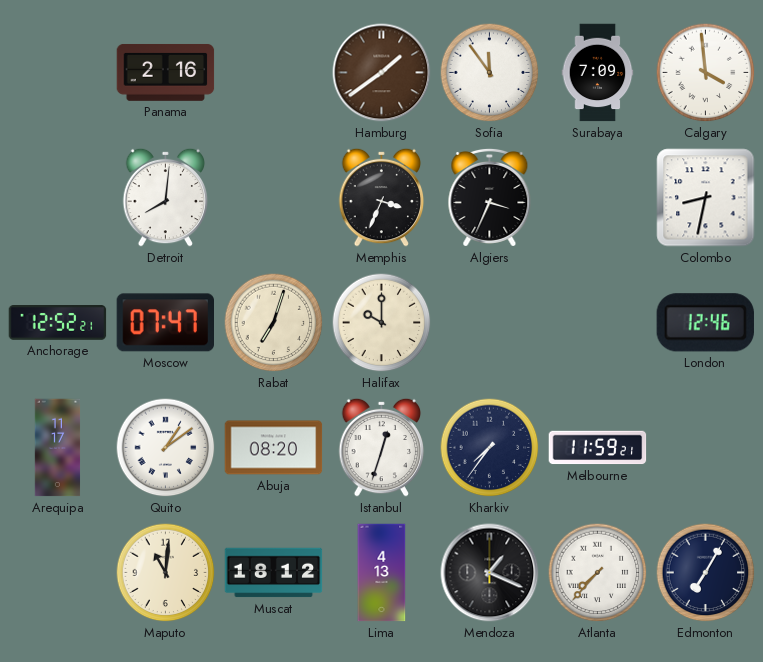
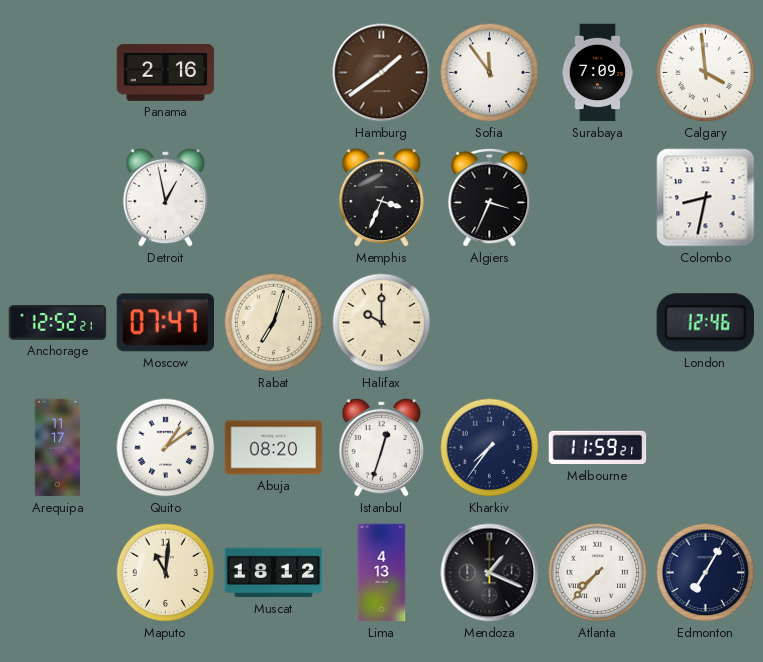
Detroit: 8:01 -> 12:58
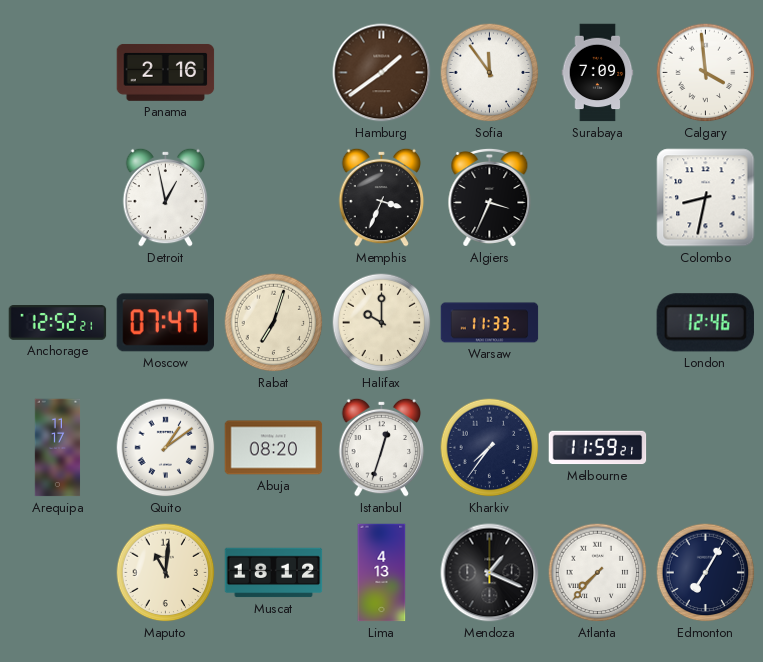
Warsaw: none -> 11:33
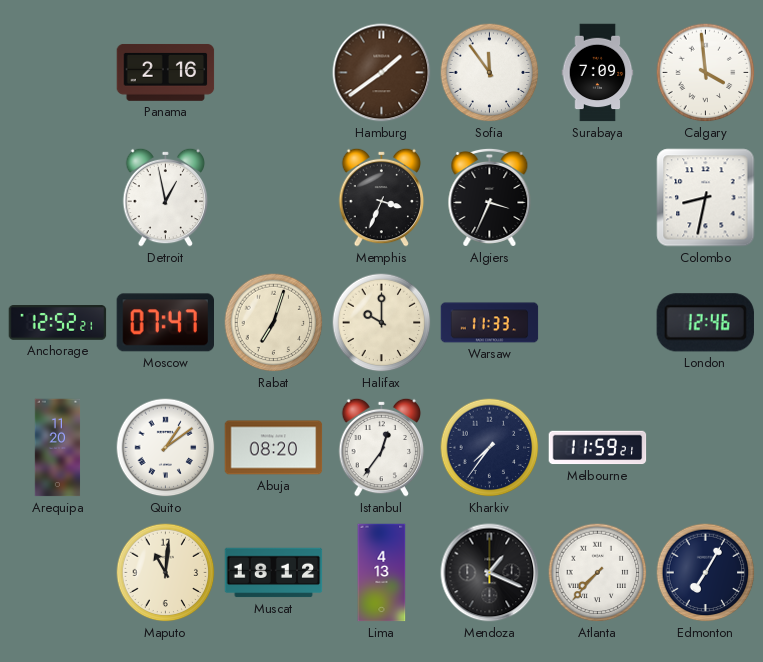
Arequipa: 11:17 -> 11:20
Istanbul: 12:33 -> 12:36
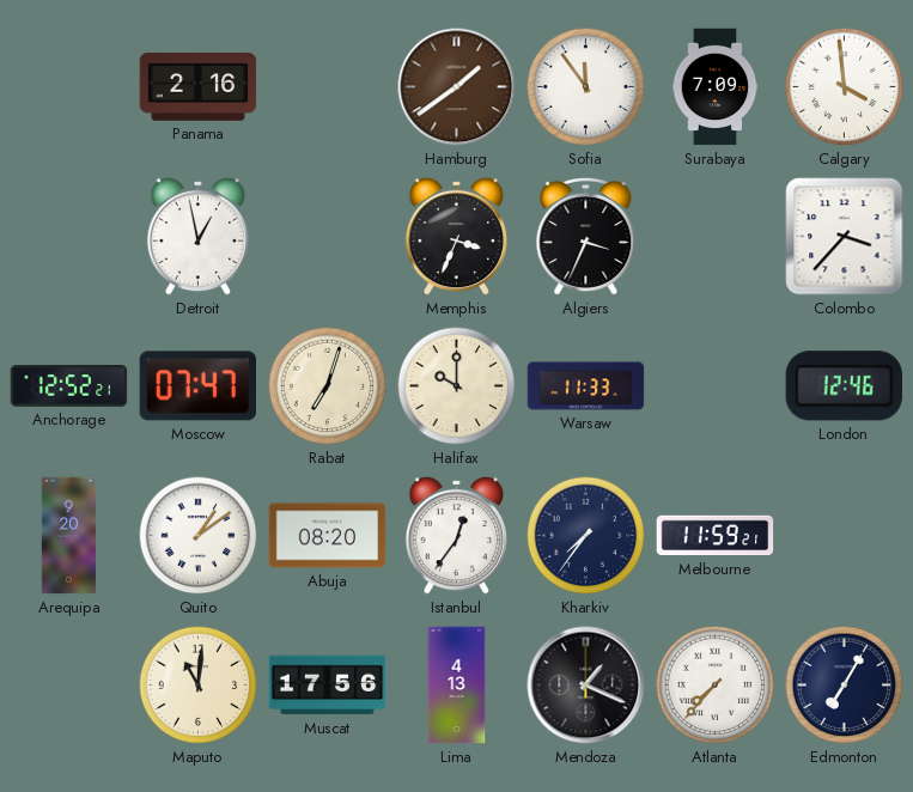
Colombo: 8:32 -> 3:37
Arequipa: 11:20 -> 9:20
Muscat: 18:12 -> 17:56
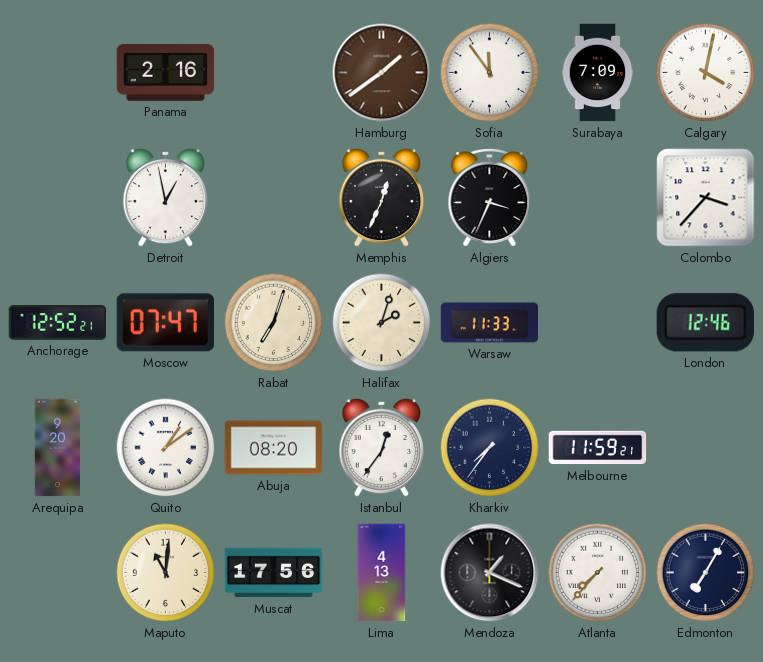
Calgary: 3:59 -> 4:02
Memphis: 3:34 -> 12:34
Halifax: 10:00 -> 2:03
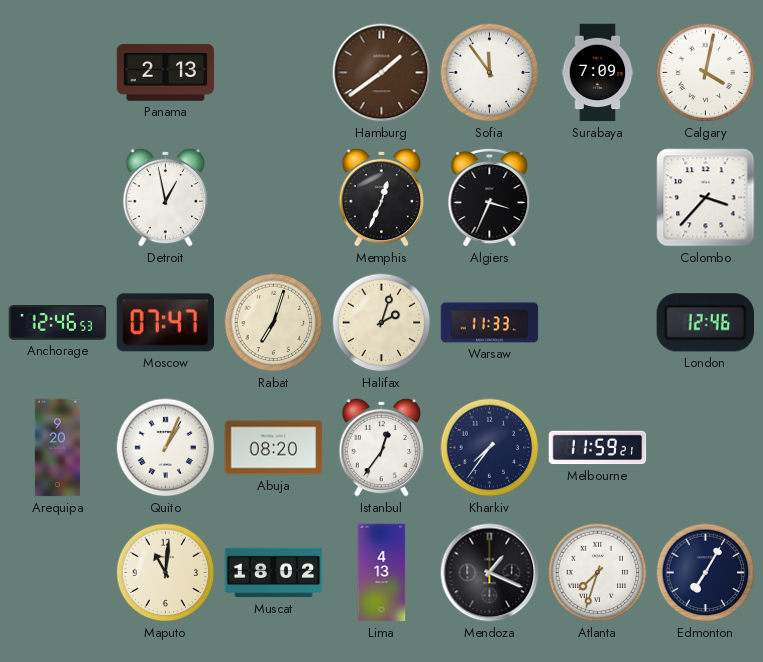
Panama: 2:16 -> 2:13
Anchorage: 12:52 -> 12:46
Quito: 1:09 -> 1:04
Muscat: 17:56 -> 18:02
Atlanta: 7:37 -> 7:33
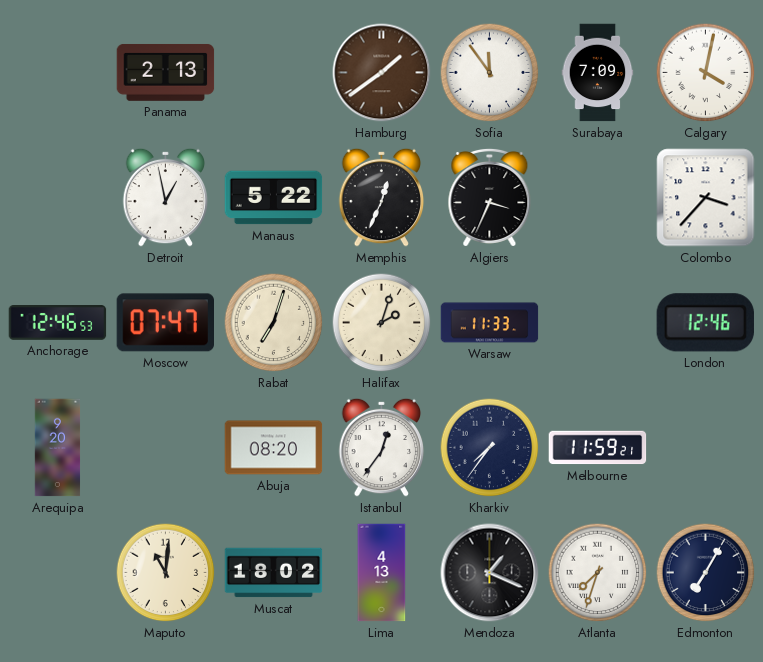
Manaus: none -> 5:22
Quito: 1:04 -> none
